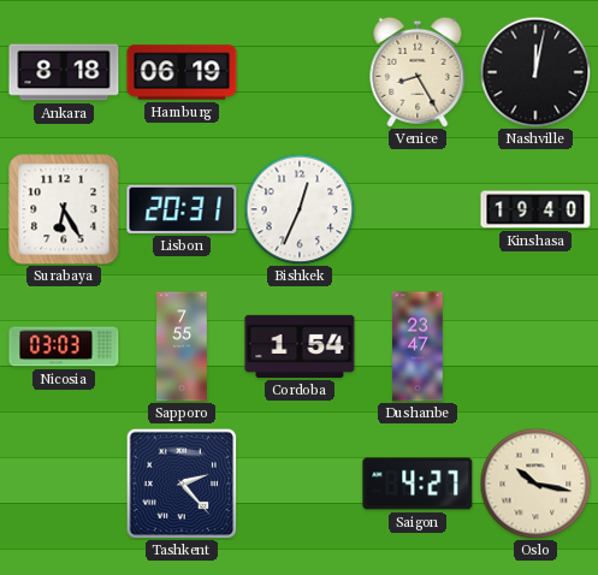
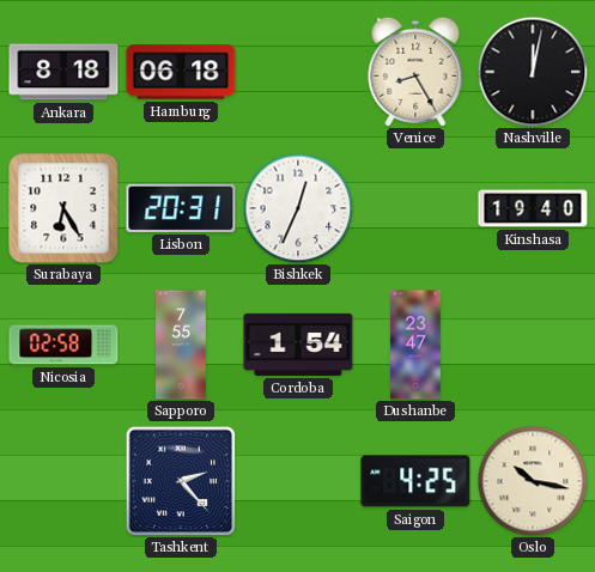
Hamburg: 06:19 -> 06:18
Nicosia: 03:03 -> 02:58
Saigon: 4:27 -> 4:25
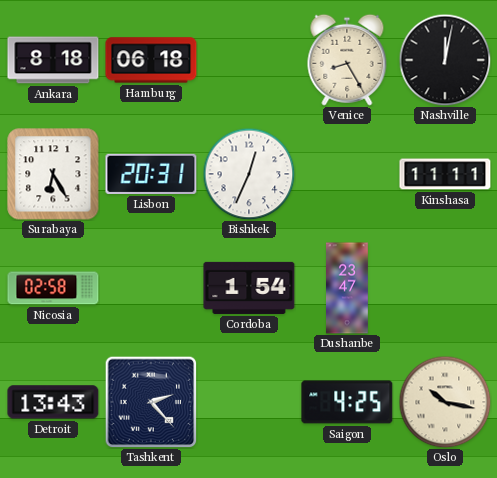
Kinshasa: 19:40 -> 11:11
Sapporo: 7:55 -> none
Detroit: none -> 13:43
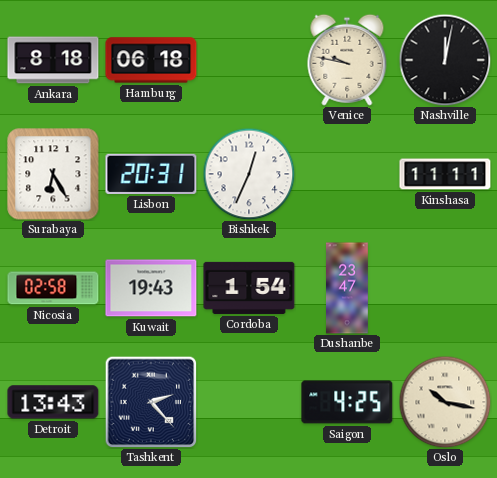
Venice: 8:25 -> 9:47
Kuwait: none -> 19:43
